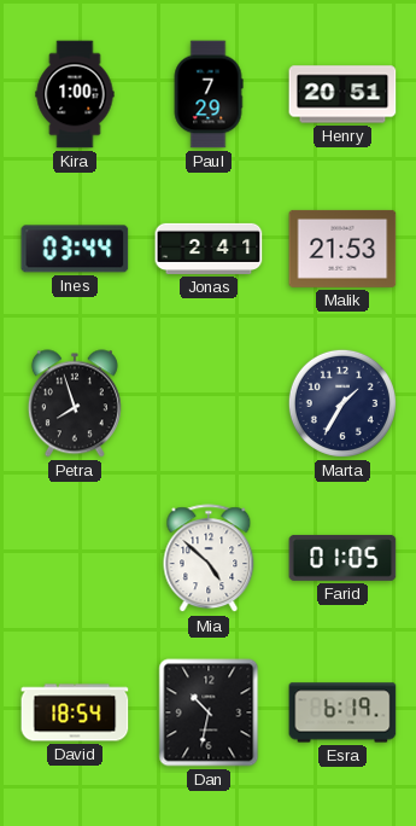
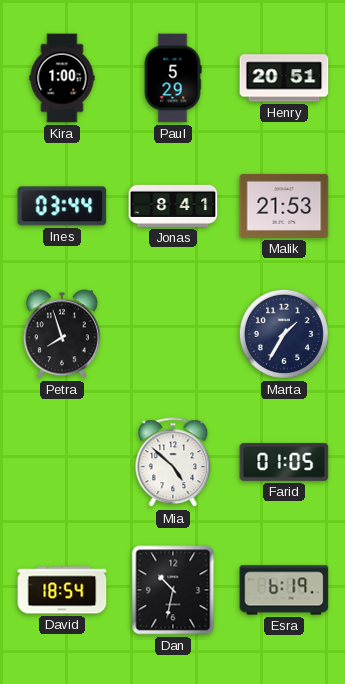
Paul: 7:29 -> 5:29
Jonas: 2:41 -> 8:41
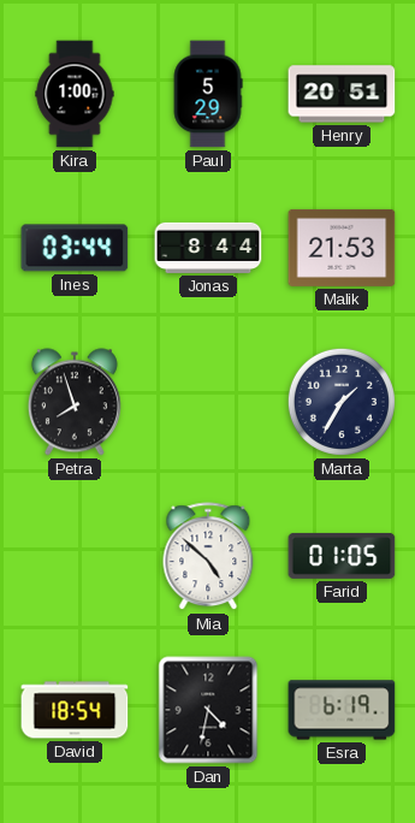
Jonas: 8:41 -> 8:44
Dan: 10:32 -> 4:32
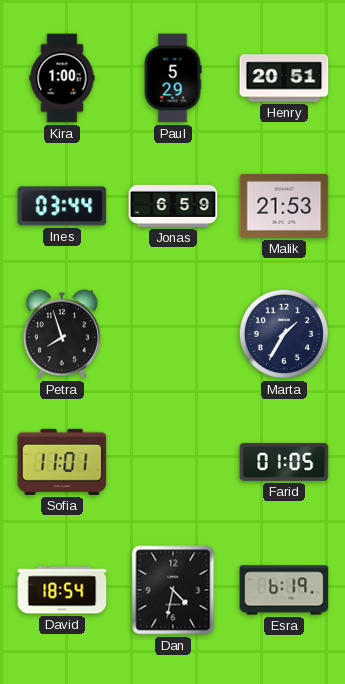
Jonas: 8:44 -> 6:59
Sofia: none -> 11:01
Mia: 4:52 -> none
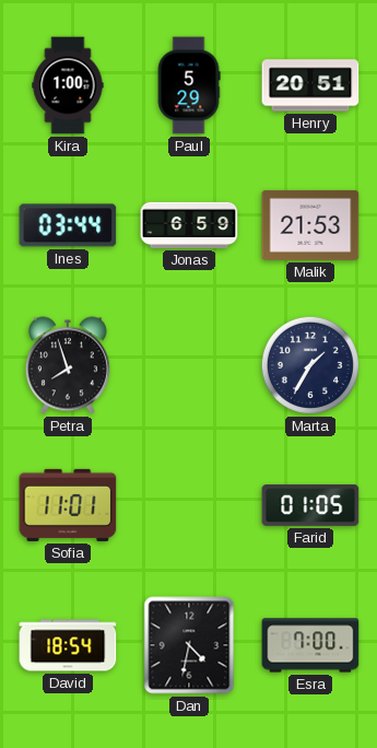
Esra: 6:19 -> 7:00
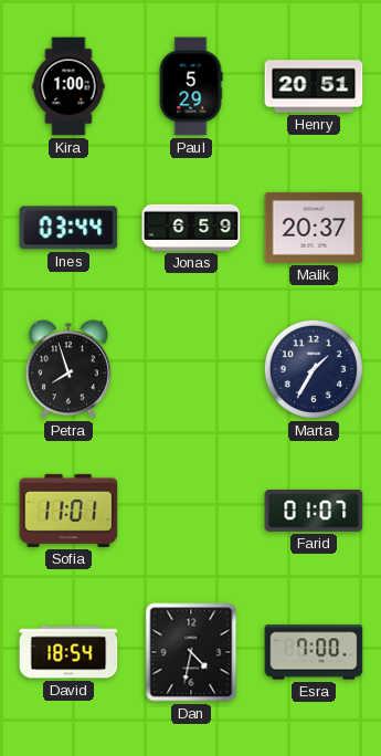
Malik: 21:53 -> 20:37
Farid: 01:05 -> 01:07
